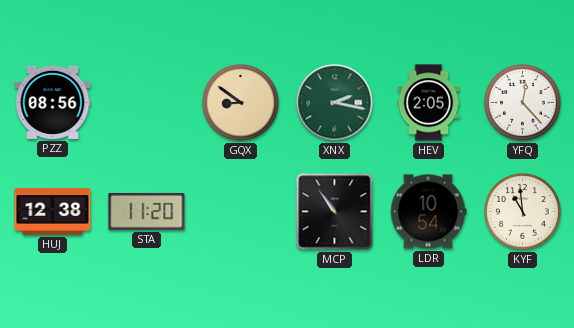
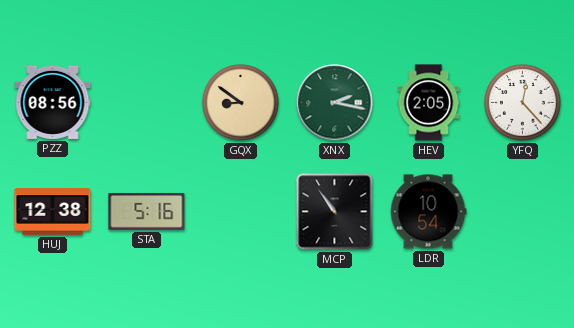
STA: 11:20 -> 5:16
KYF: 10:59 -> none
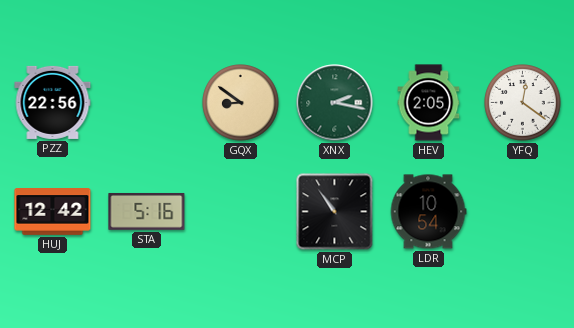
PZZ: 08:56 -> 22:56
YFQ: 12:23 -> 12:21
HUJ: 12:38 -> 12:42
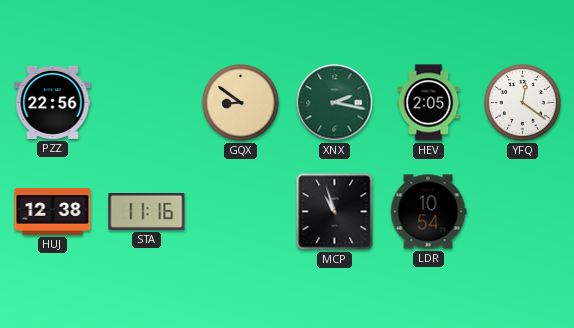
HUJ: 12:42 -> 12:38
STA: 5:16 -> 11:16
MCP: 10:54 -> 10:57
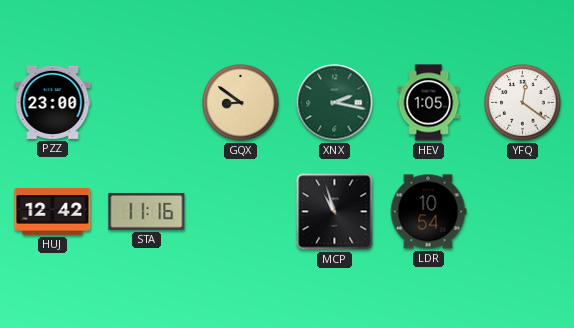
PZZ: 22:56 -> 23:00
HEV: 2:05 -> 1:05
HUJ: 12:38 -> 12:42
